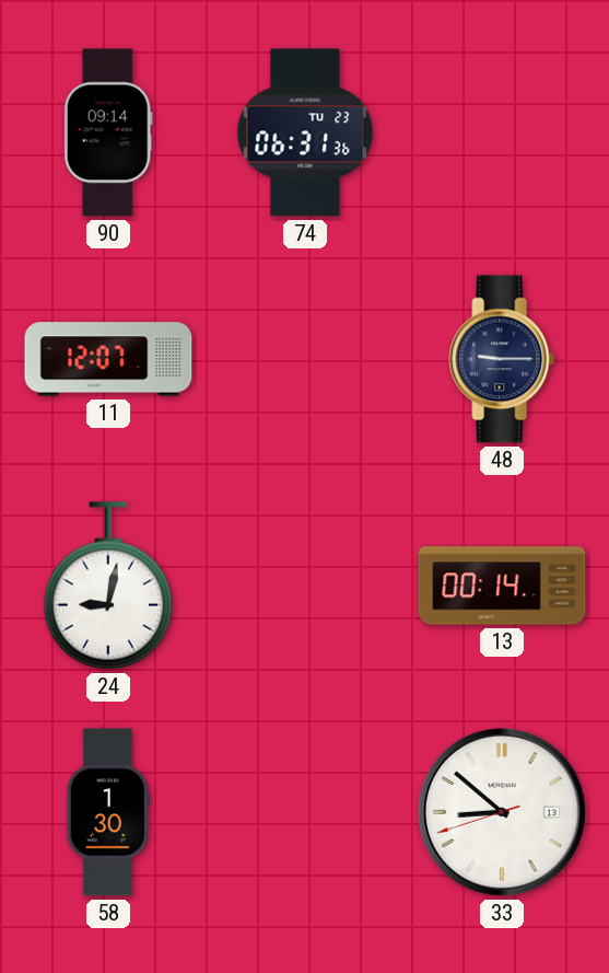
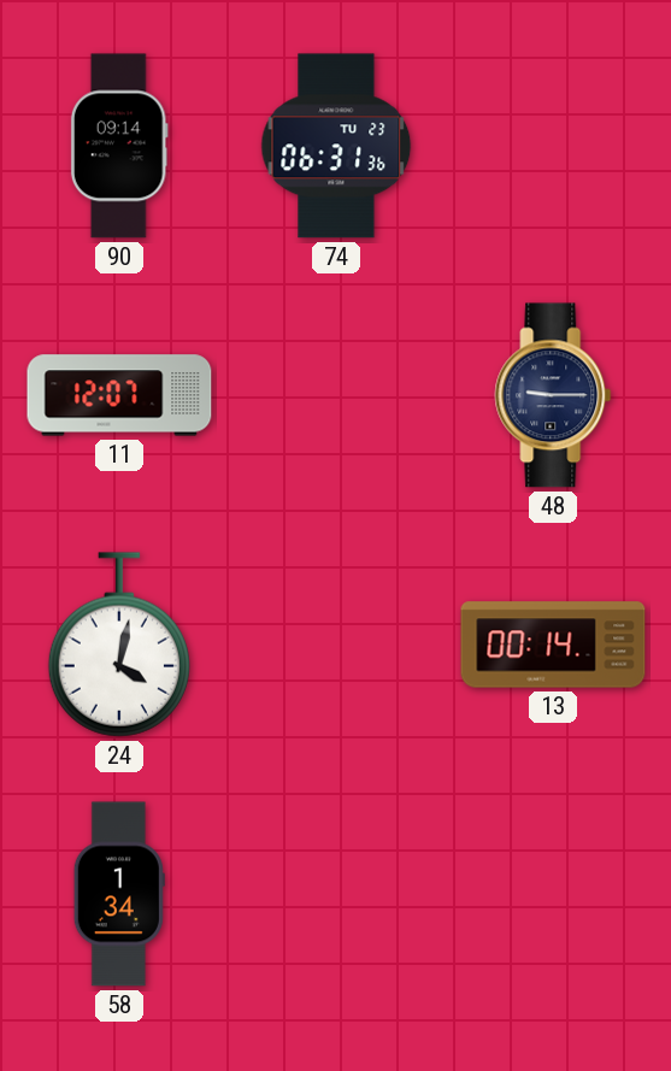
24: 9:02 -> 4:02
58: 1:30 -> 1:34
33: 8:51 -> none
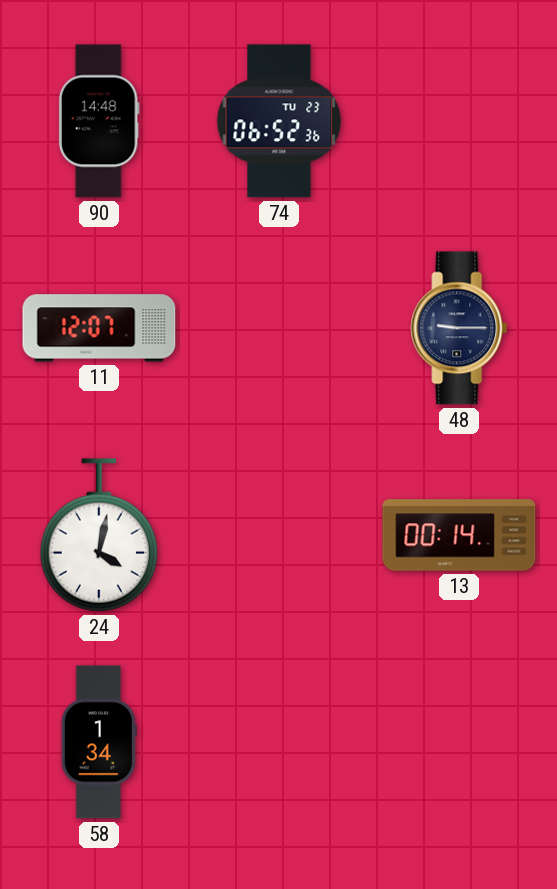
90: 09:14 -> 14:48
74: 06:31 -> 06:52
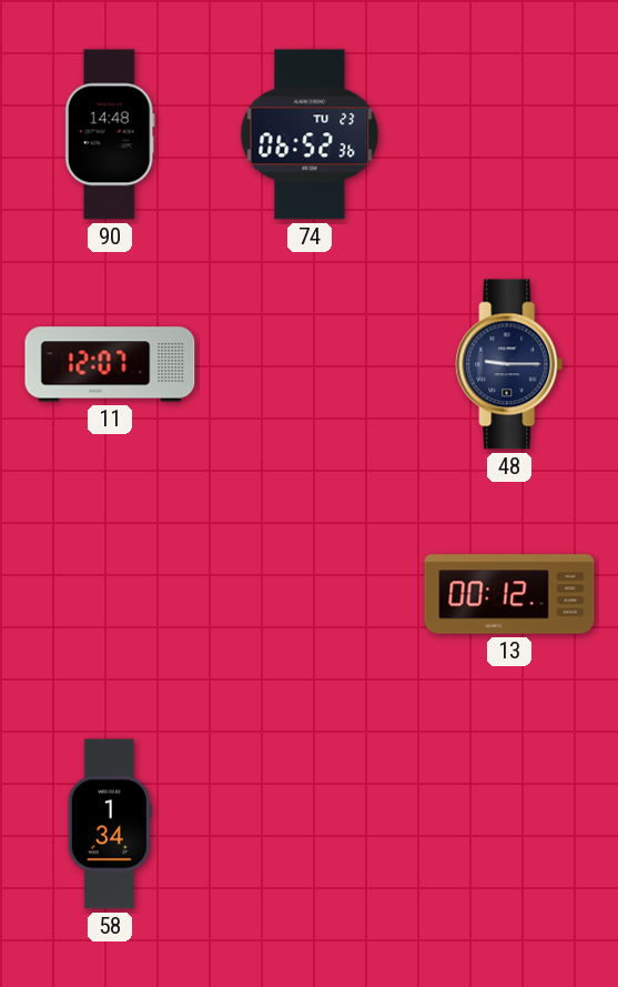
24: 4:02 -> none
13: 00:14 -> 00:12
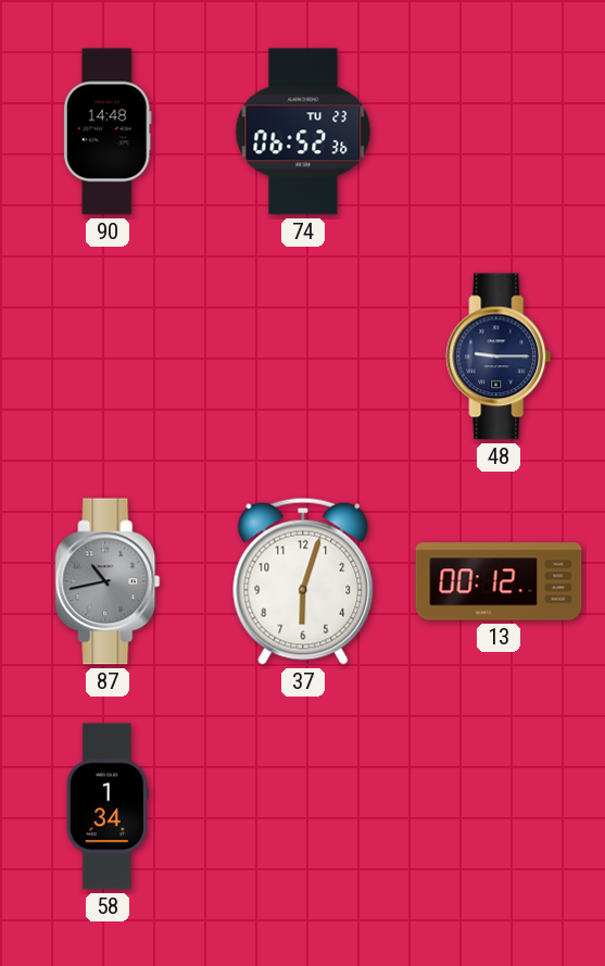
11: 12:07 -> none
87: none -> 10:43
37: none -> 6:03
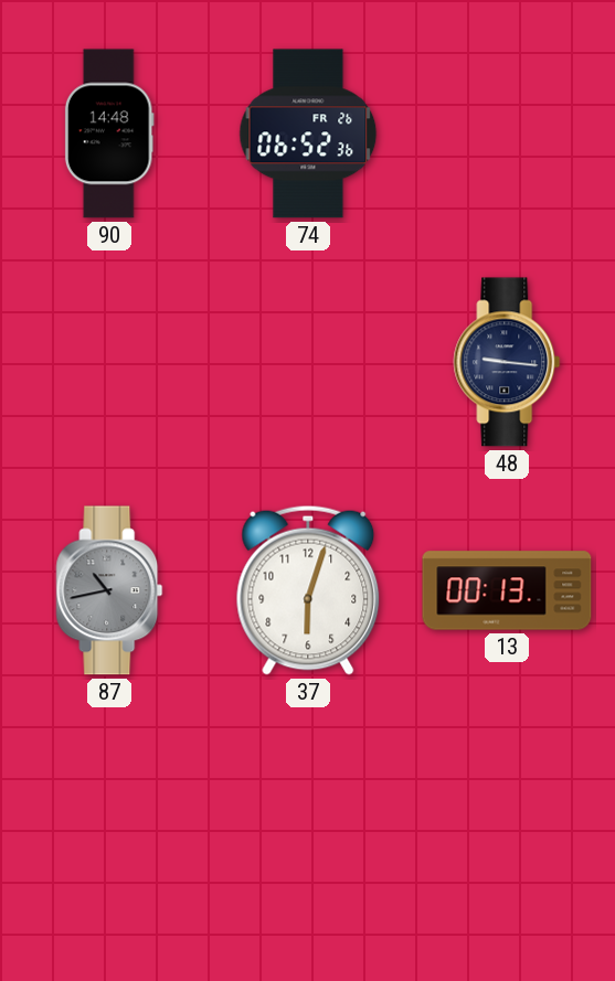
74 date: TU 23 -> FR 26
48: 9:15 -> 9:16
13: 00:12 -> 00:13
58: 1:34 -> none
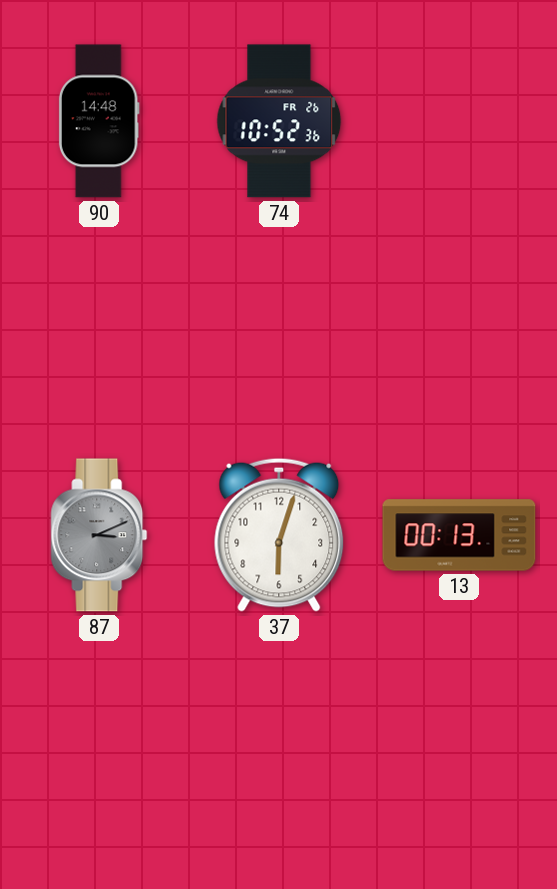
74: 06:52 -> 10:52
48: 9:16 -> none
87: 10:43 -> 3:11
